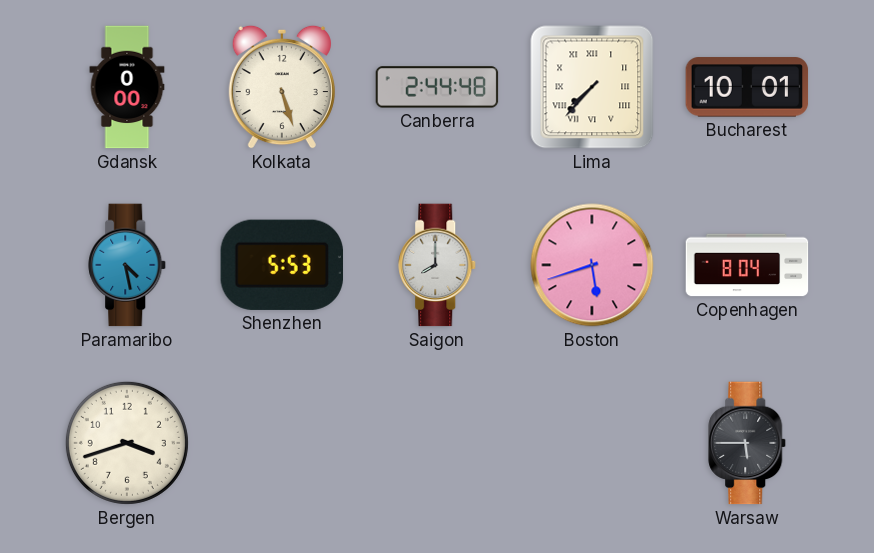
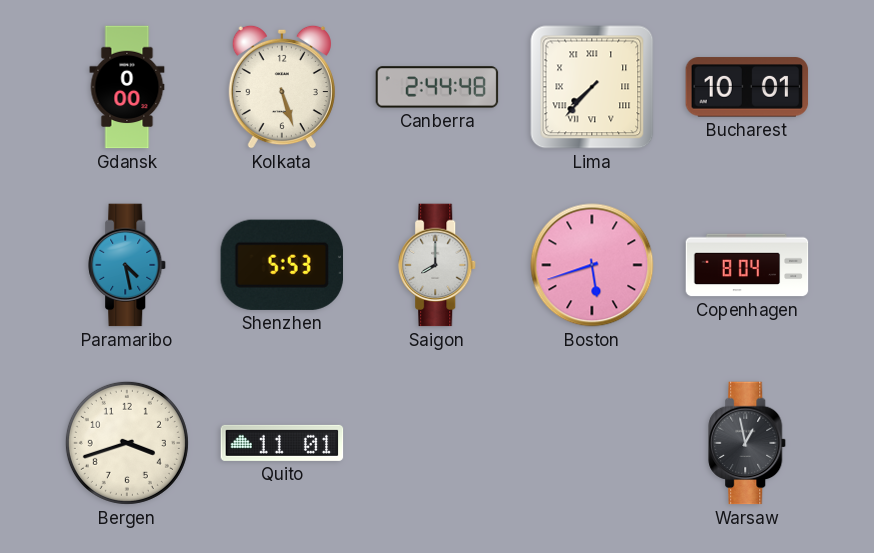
Quito: none -> 11:01
Warsaw: 5:45 -> 12:58
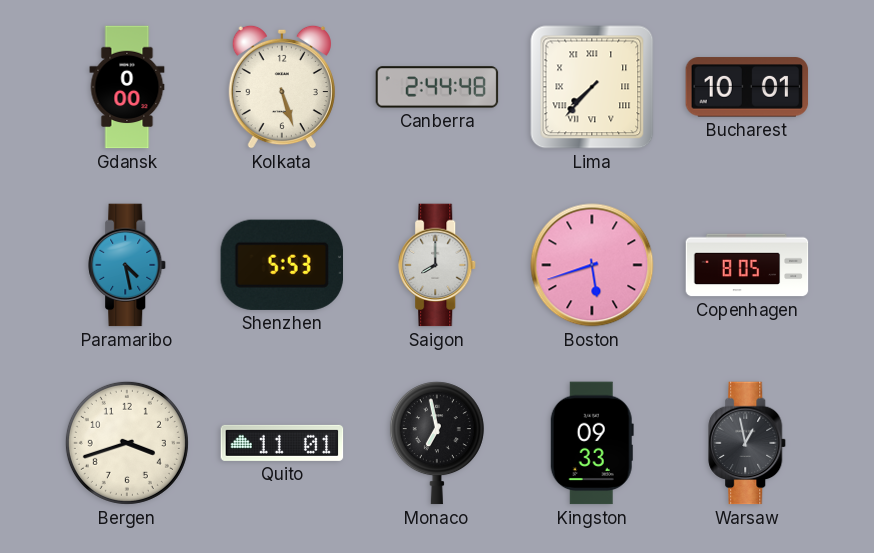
Copenhagen: 8:04 -> 8:05
Monaco: none -> 6:58
Kingston: none -> 09:33
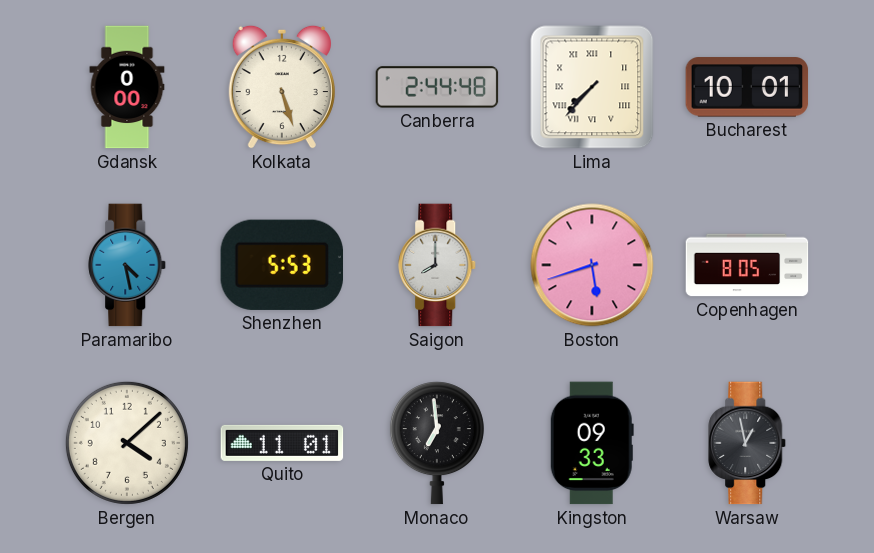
Bergen: 3:42 -> 4:08
Monaco: 6:58 -> 6:59
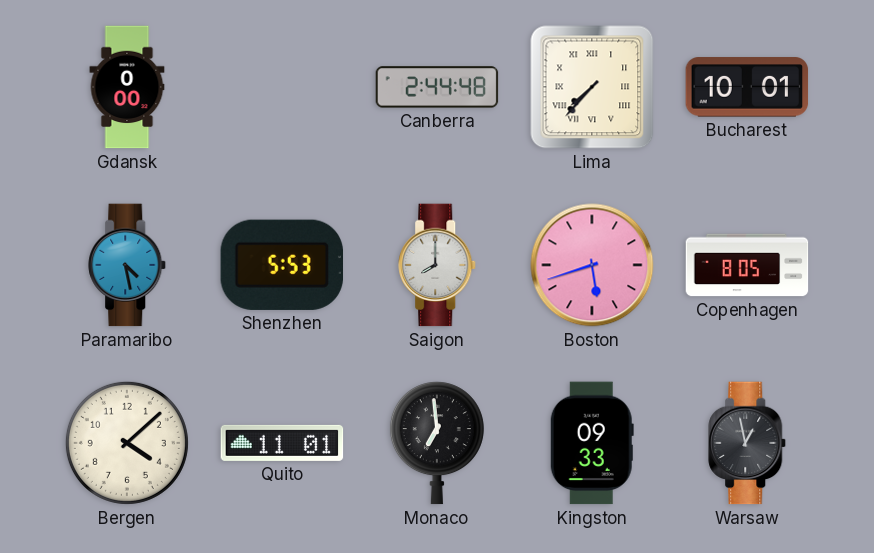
Kolkata: 5:27 -> none
